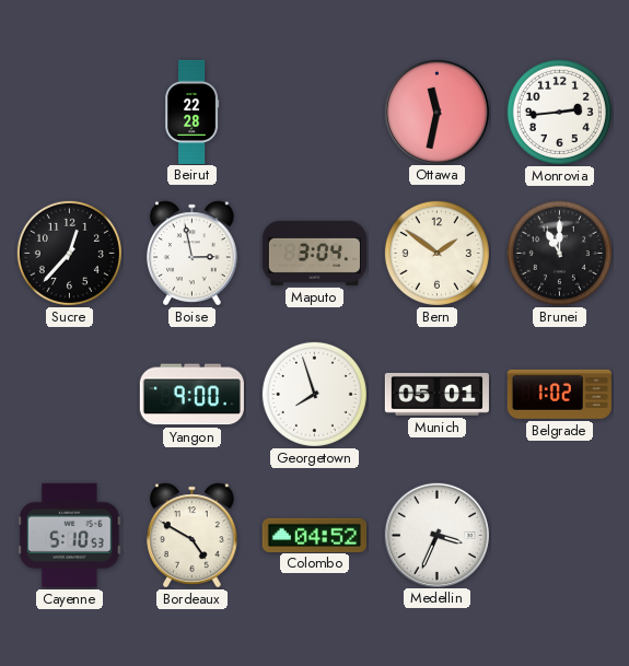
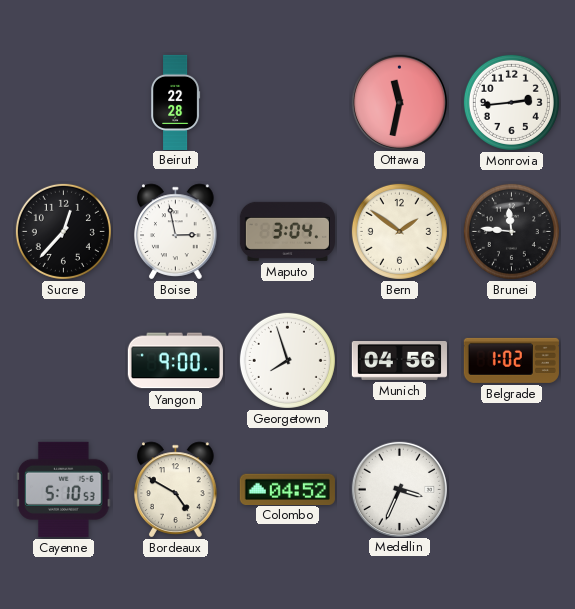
Brunei: 11:00 -> 11:46
Munich: 05:01 -> 04:56
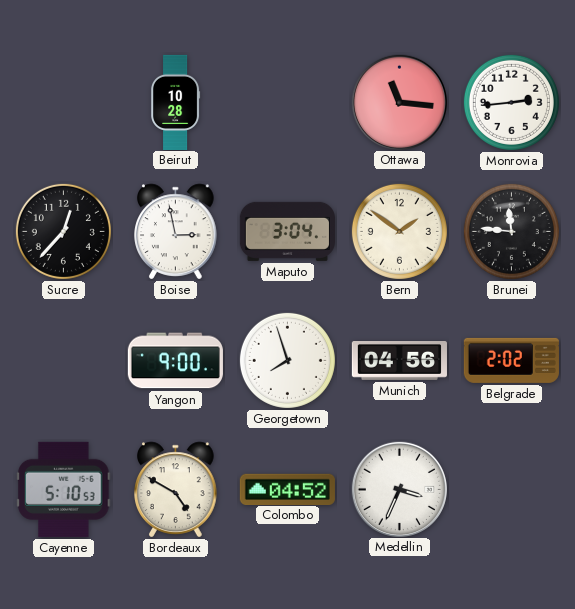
Beirut: 22:28 -> 10:28
Ottawa: 11:32 -> 11:16
Belgrade: 1:02 -> 2:02
